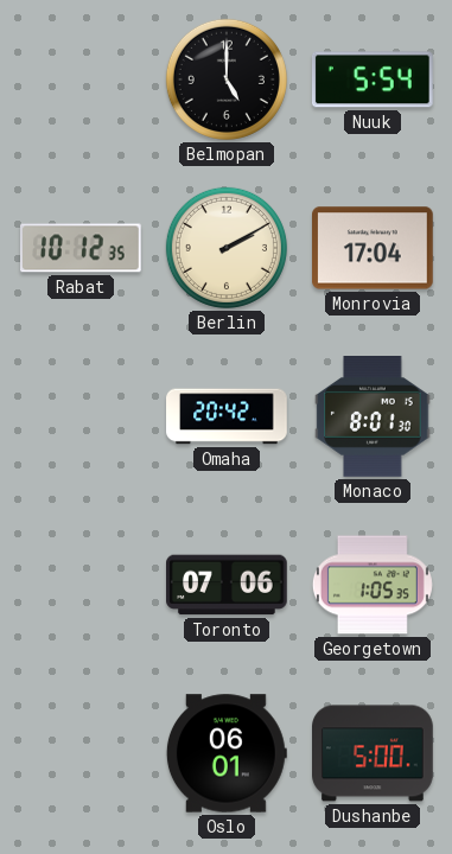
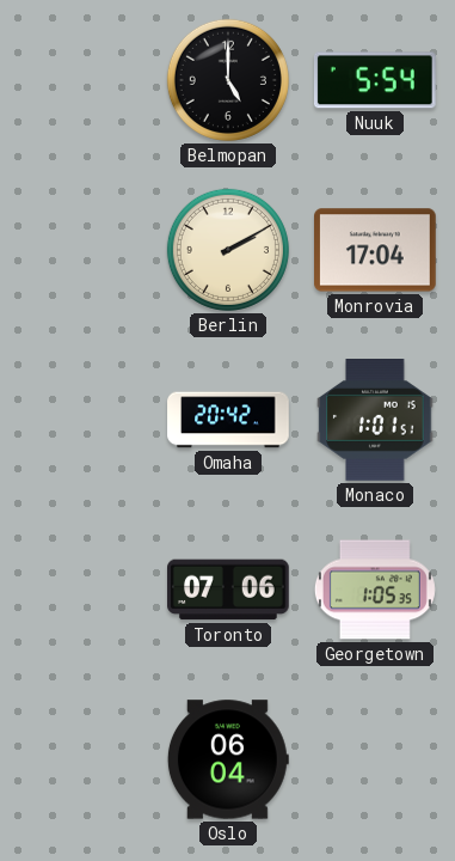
Rabat: 10:12 -> none
Monaco: 8:01 -> 1:01
Oslo: 06:01 -> 06:04
Dushanbe: 5:00 -> none
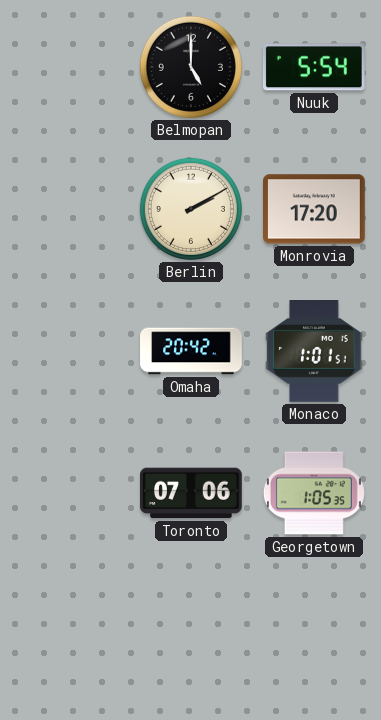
Monrovia: 17:04 -> 17:20
Oslo: 06:04 -> none
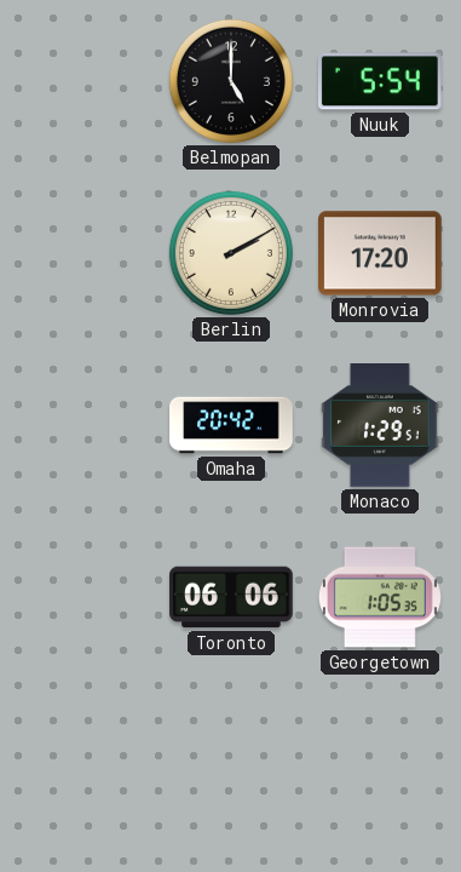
Monaco: 1:01 -> 1:29
Toronto: 07:06 -> 06:06
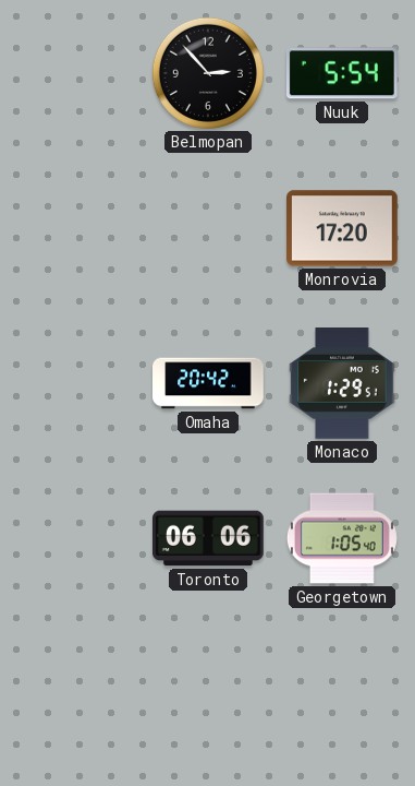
Belmopan: 5:00 -> 2:53
Berlin: 2:10 -> none
Georgetown: 1:05:35 -> 1:05:40
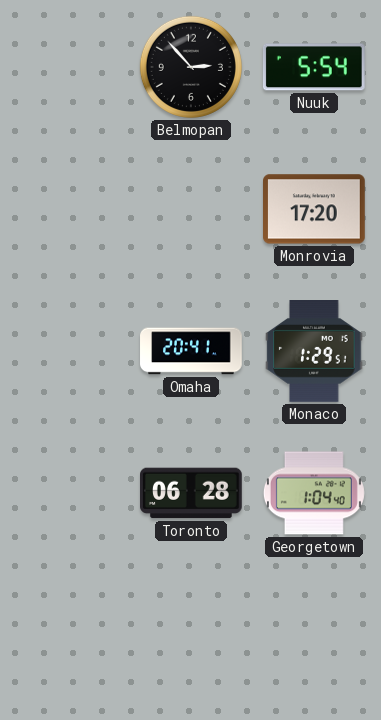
Omaha: 20:42 -> 20:41
Toronto: 06:06 -> 06:28
Georgetown: 1:05 -> 1:04
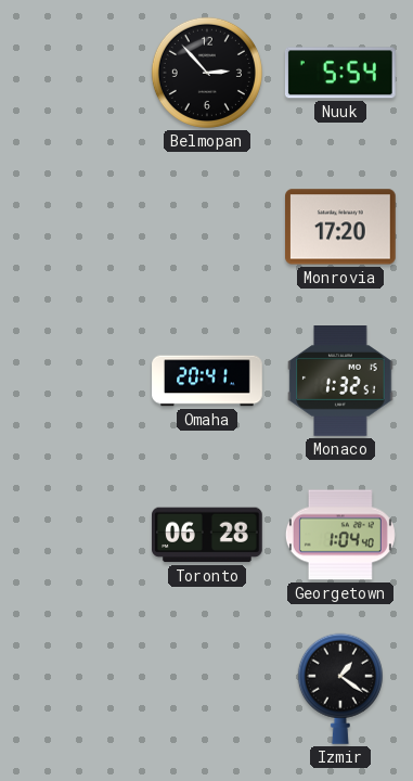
Monaco: 1:29 -> 1:32
Izmir: none -> 1:21
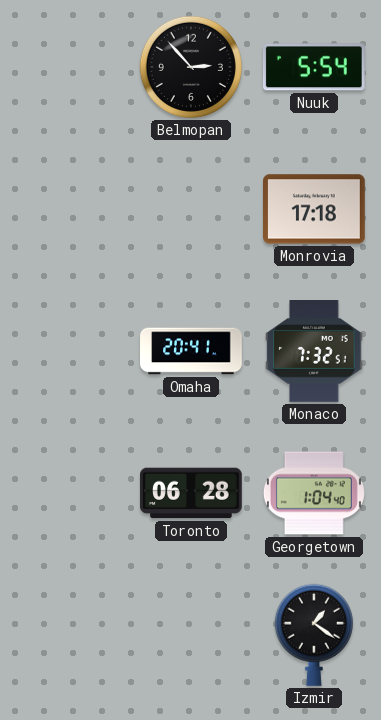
Monrovia: 17:20 -> 17:18
Monaco: 1:32 -> 7:32
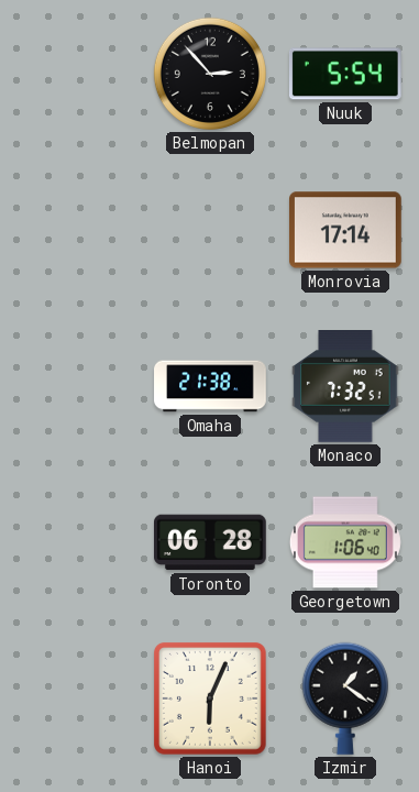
Monrovia: 17:18 -> 17:14
Omaha: 20:41 -> 21:38
Georgetown: 1:04 -> 1:06
Hanoi: none -> 6:04
